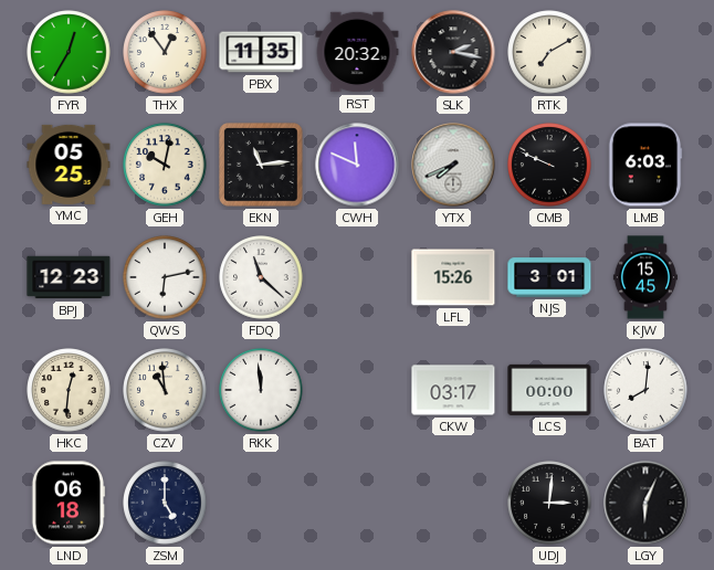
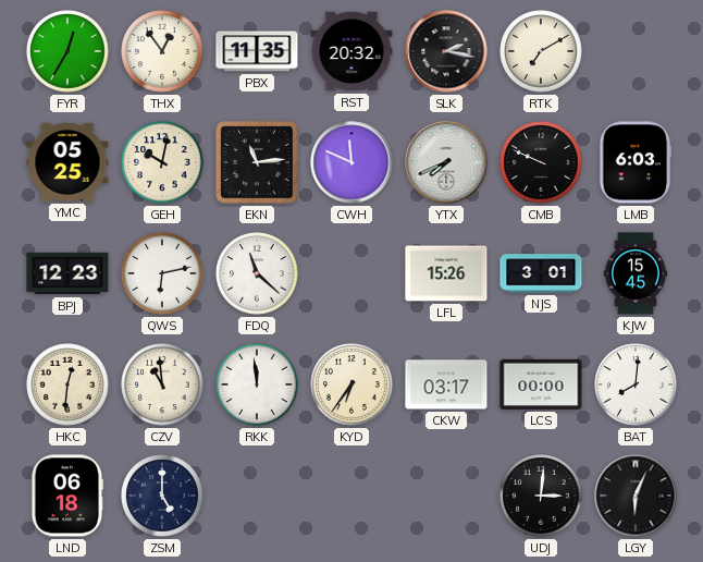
KYD: none -> 6:36
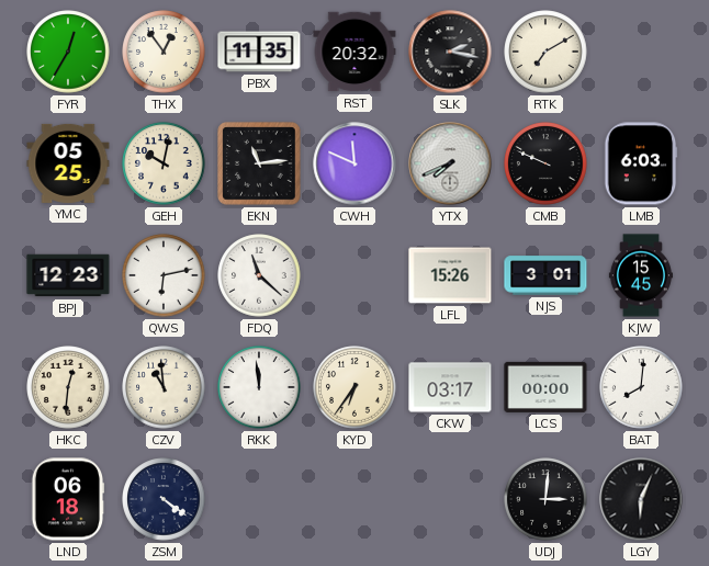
ZSM: 5:00 -> 4:21
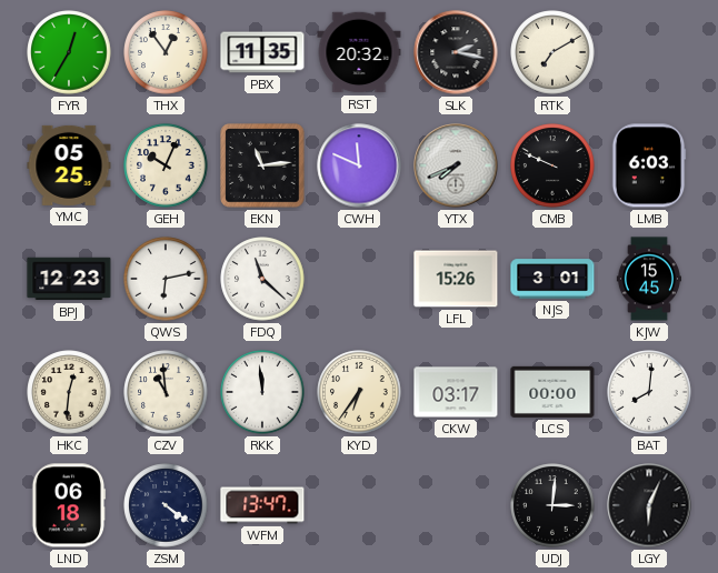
GEH: 10:02 -> 10:04
WFM: none -> 13:47
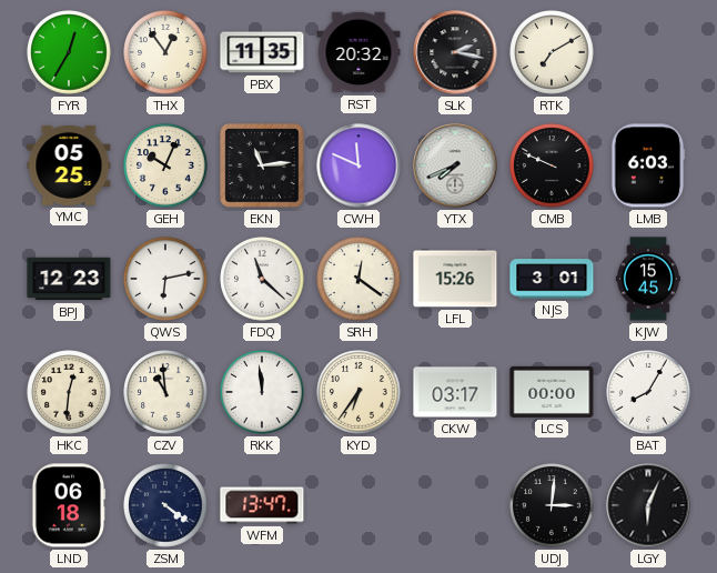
SRH: none -> 12:21
BAT: 8:01 -> 8:05
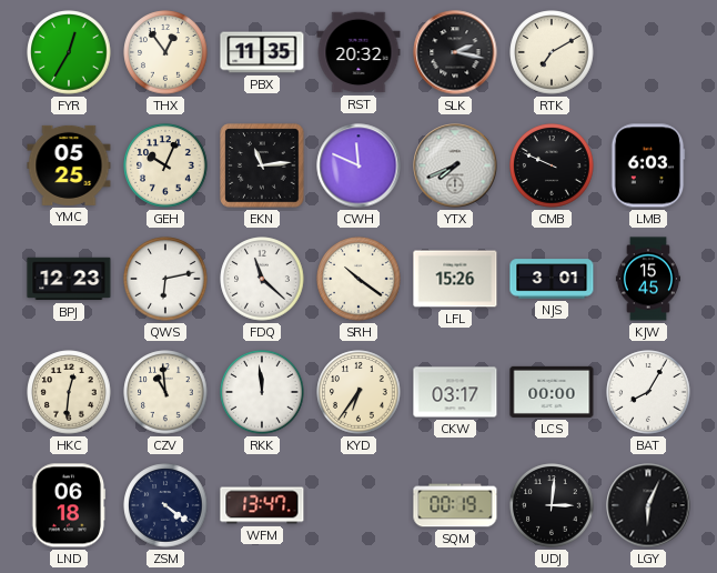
SRH: 12:21 -> 10:21
SQM: none -> 00:19
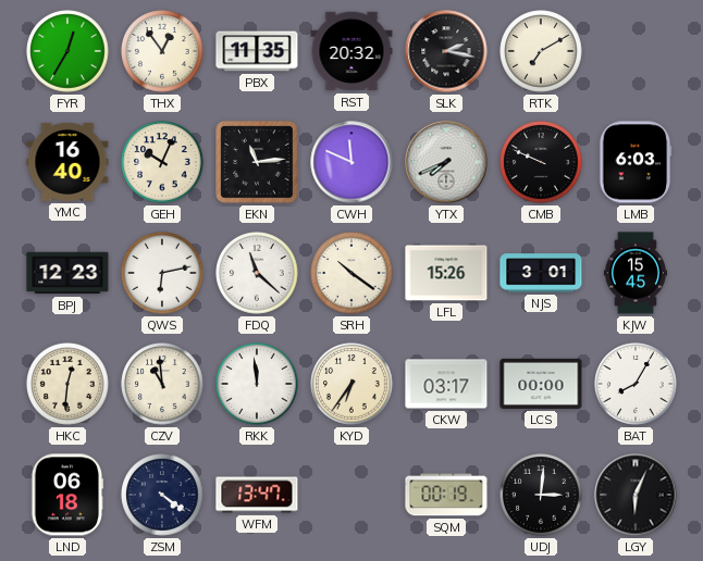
YMC: 05:25 -> 16:40
